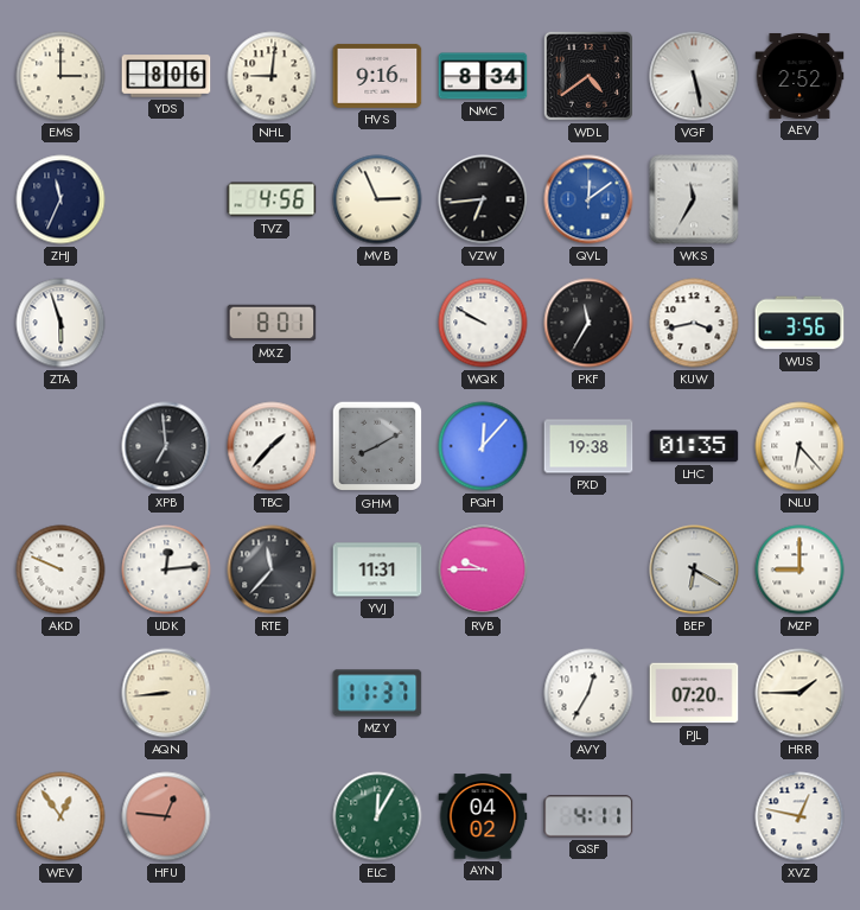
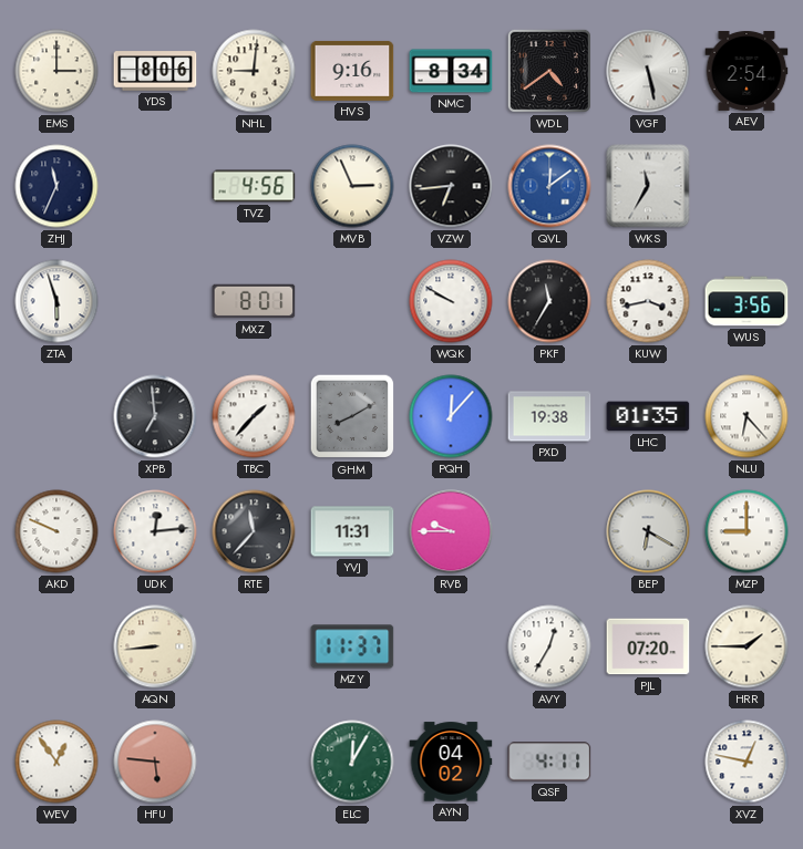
AEV: 2:52 -> 2:54
HFU: 12:46 -> 5:46
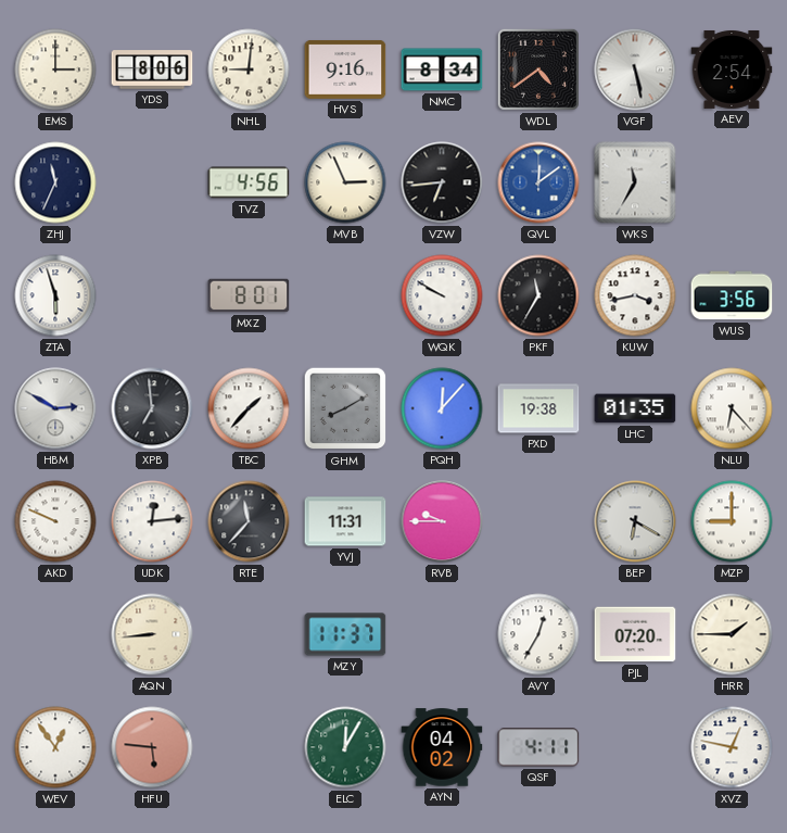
HBM: none -> 2:50
